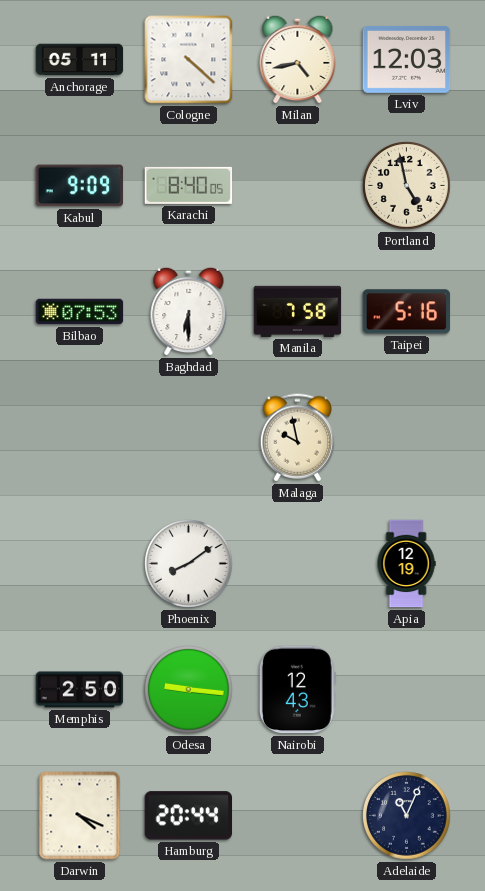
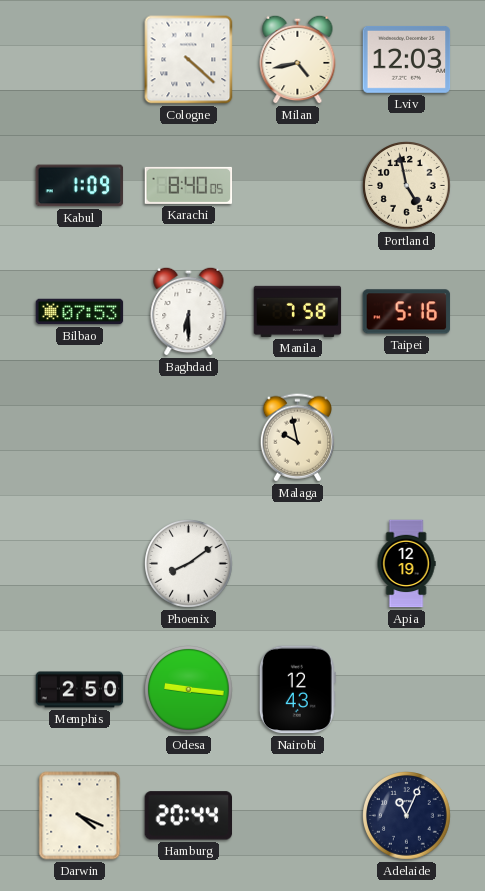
Anchorage: 05:11 -> none
Kabul: 9:09 -> 1:09
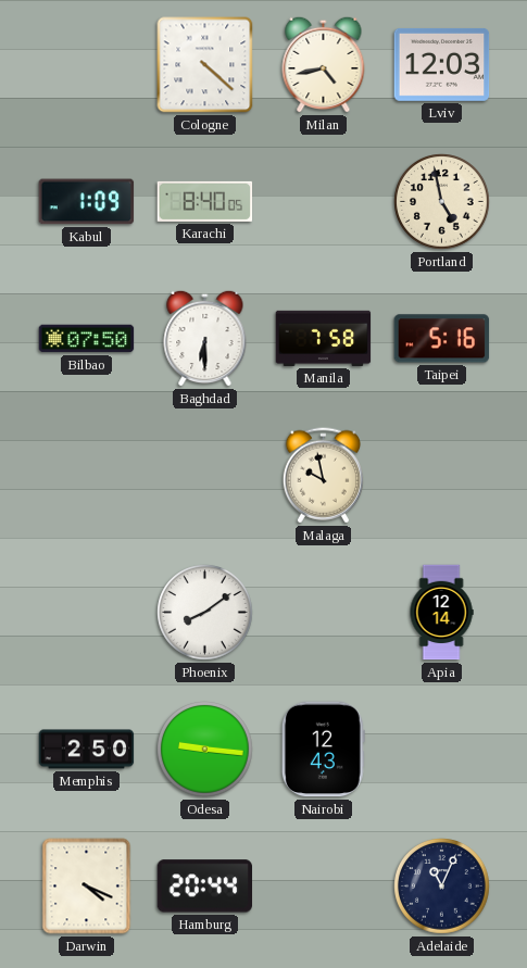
Bilbao: 07:53 -> 07:50
Apia: 12:19 -> 12:14
